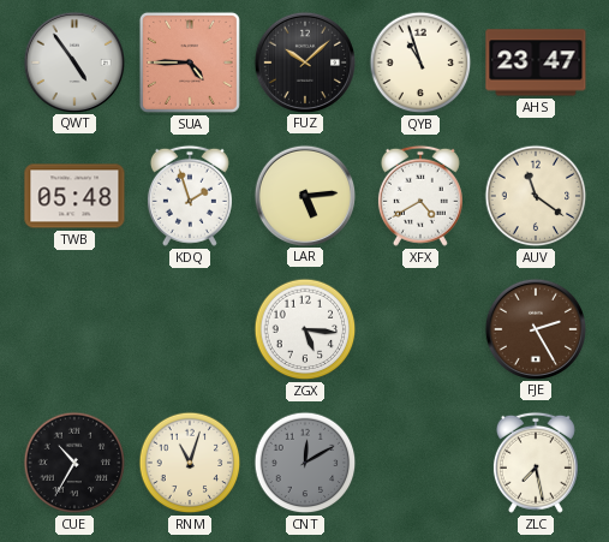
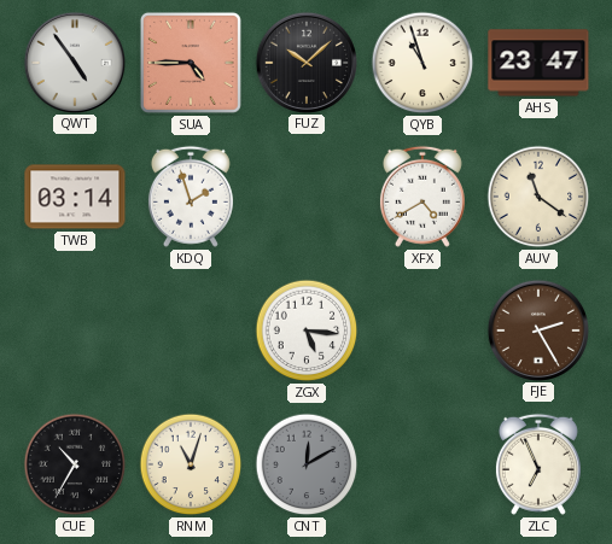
TWB: 05:48 -> 03:14
LAR: 5:14 -> none
ZLC: 7:28 -> 6:56
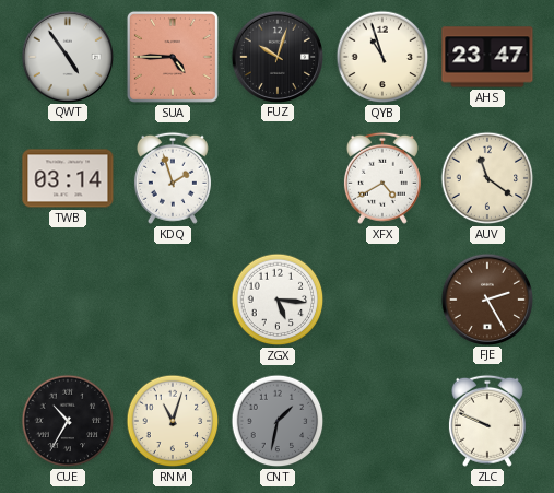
FUZ: 10:08 -> 10:03
CNT: 12:10 -> 1:32
ZLC: 6:56 -> 9:49
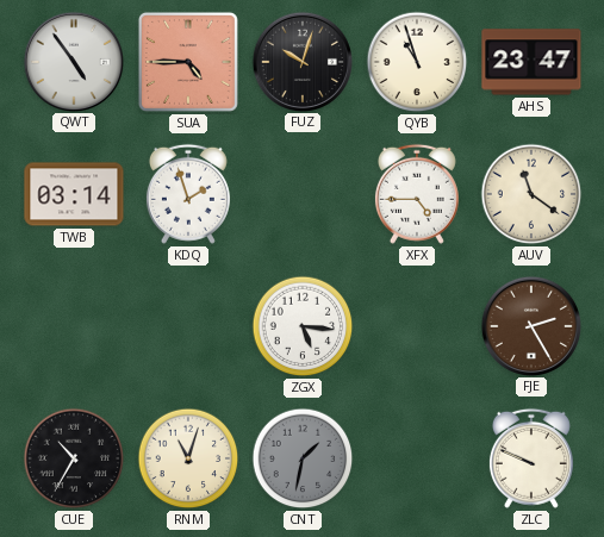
XFX: 4:40 -> 4:45
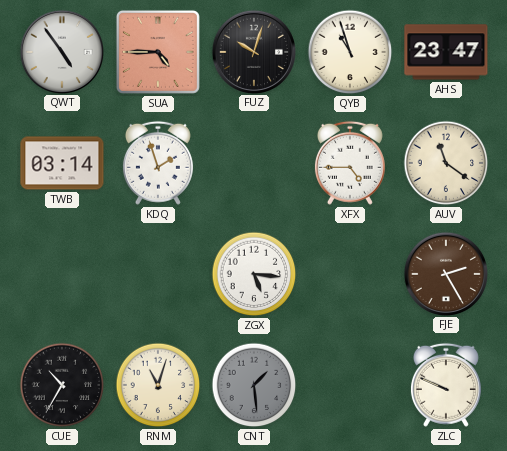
CNT: 1:32 -> 1:29
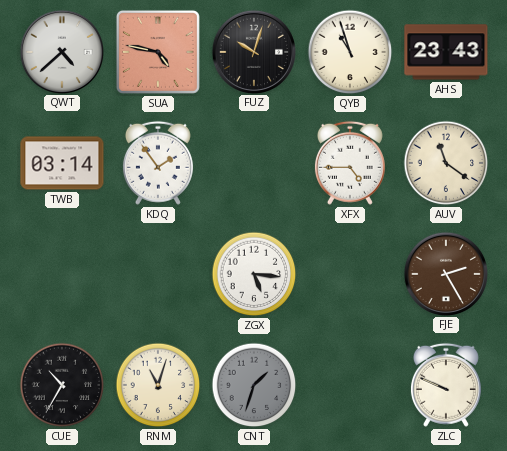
QWT: 4:54 -> 4:38
SUA: 4:45 -> 4:47
AHS: 23:47 -> 23:43
KDQ: 1:57 -> 1:54
CNT: 1:29 -> 1:33
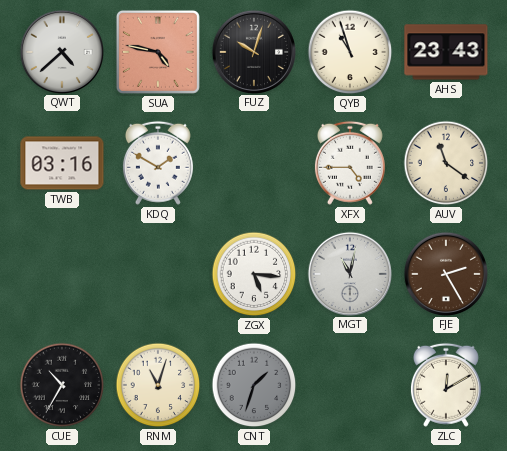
TWB: 03:14 -> 03:16
KDQ: 1:54 -> 1:50
MGT: none -> 11:02
ZLC: 9:49 -> 12:10
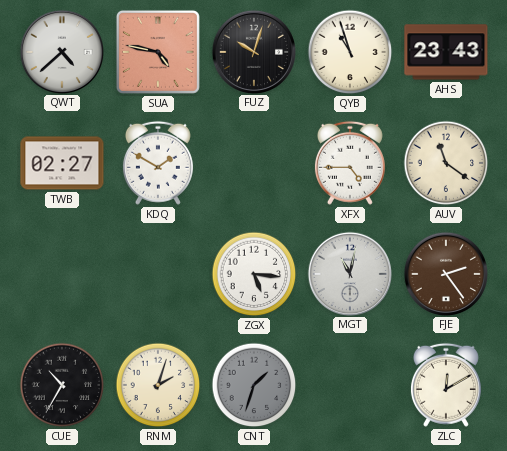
TWB: 03:16 -> 02:27
FJE: 2:25 -> 2:24
RNM: 11:03 -> 2:03
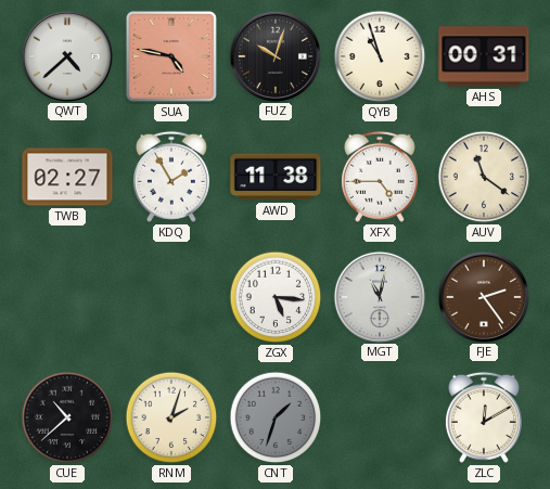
AHS: 23:43 -> 00:31
KDQ: 1:50 -> 1:55
AWD: none -> 11:38
CUE: 10:35 -> 10:38
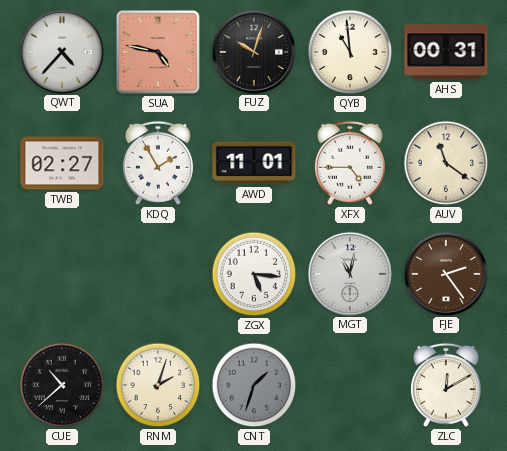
QWT: 4:38 -> 4:37
QYB: 10:57 -> 10:59
AWD: 11:38 -> 11:01
